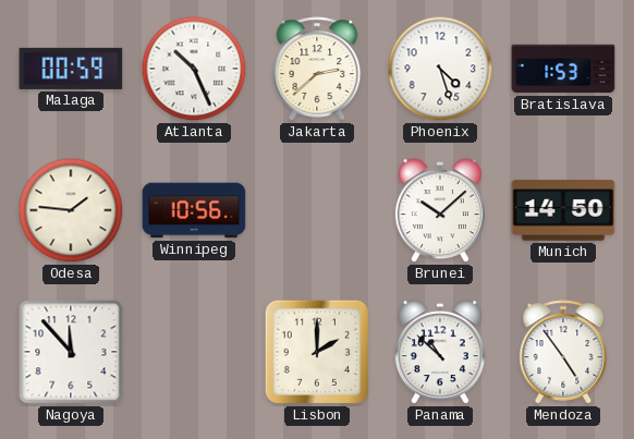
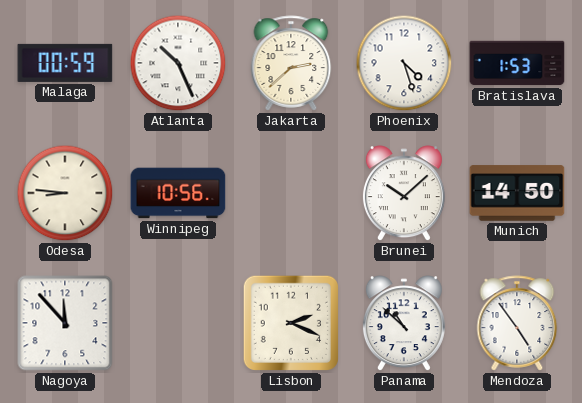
Odesa: 1:46 -> 8:46
Lisbon: 2:00 -> 2:19
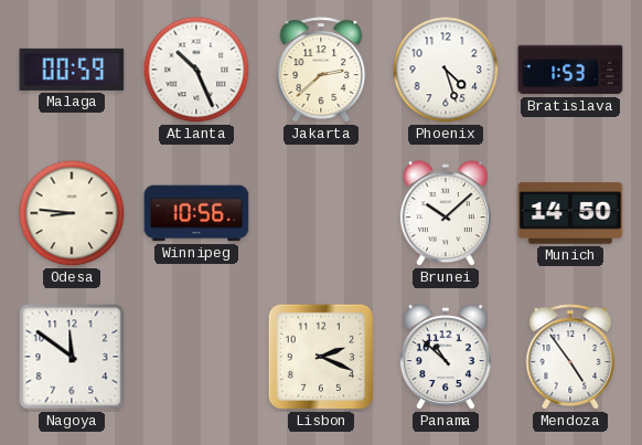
Nagoya: 11:53 -> 11:51
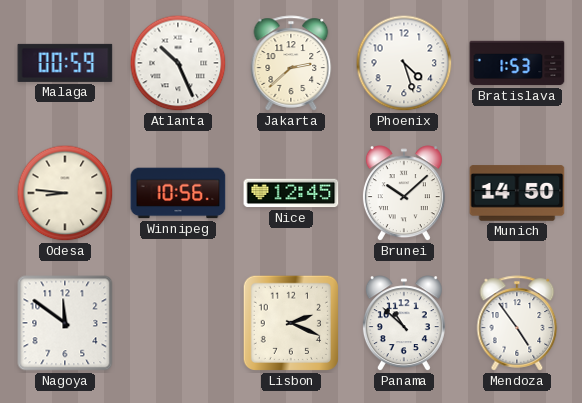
Nice: none -> 12:45
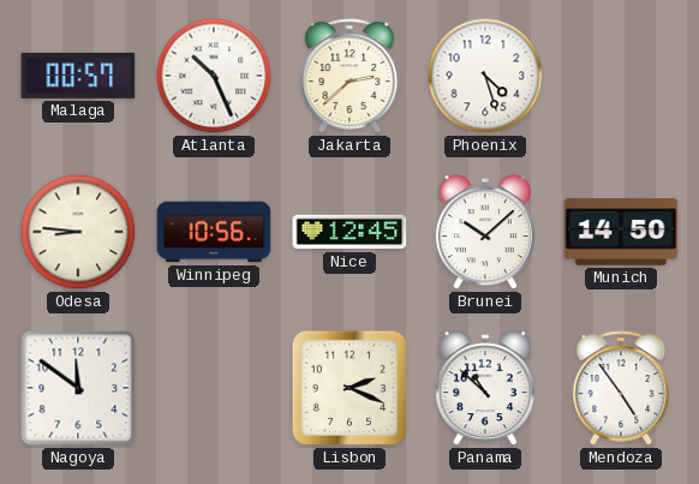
Malaga: 00:59 -> 00:57
Bratislava: 1:53 -> none
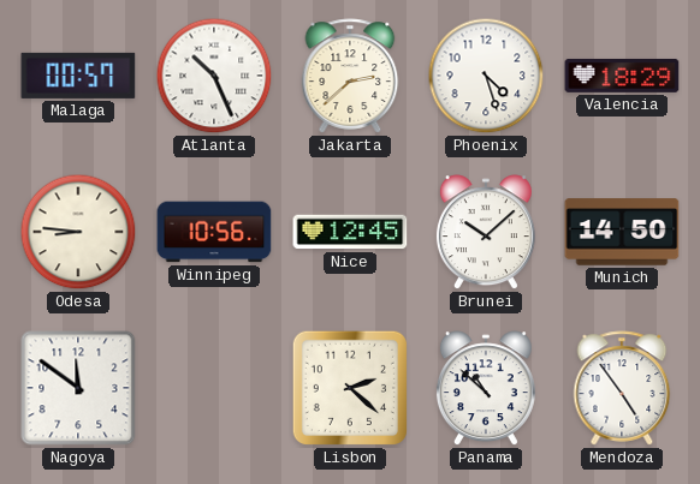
Valencia: none -> 18:29
Lisbon: 2:19 -> 2:22
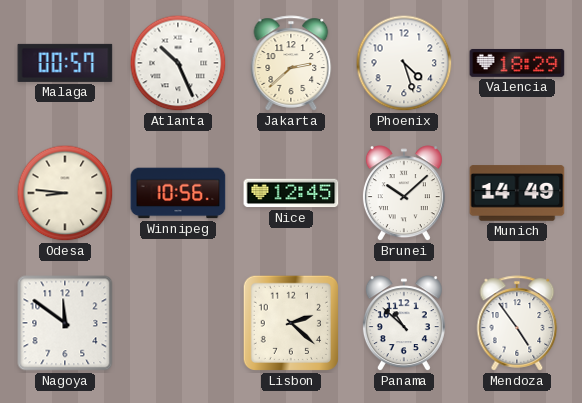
Munich: 14:50 -> 14:49
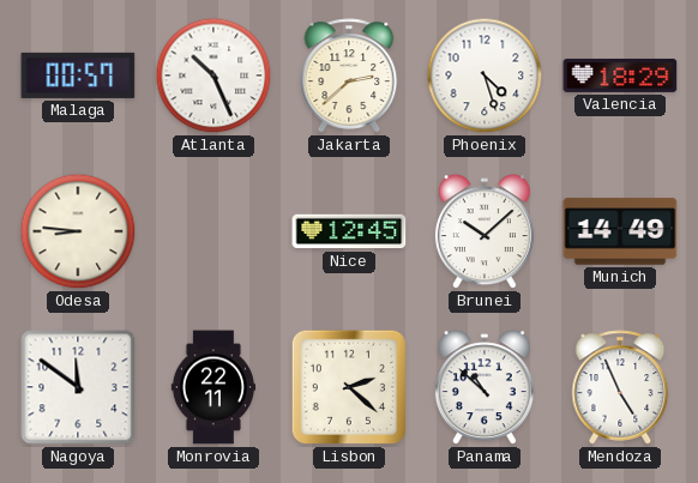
Winnipeg: 10:56 -> none
Monrovia: none -> 22:11
Mendoza: 4:54 -> 4:56
